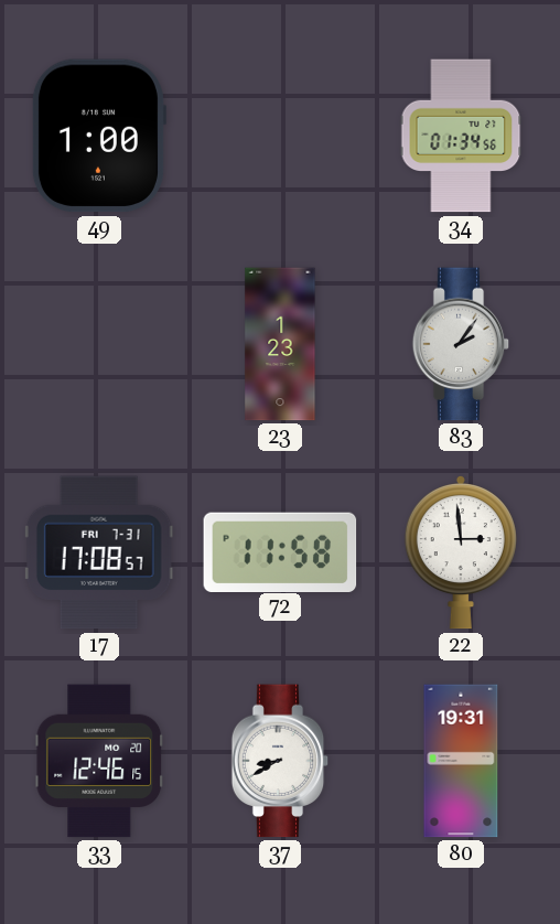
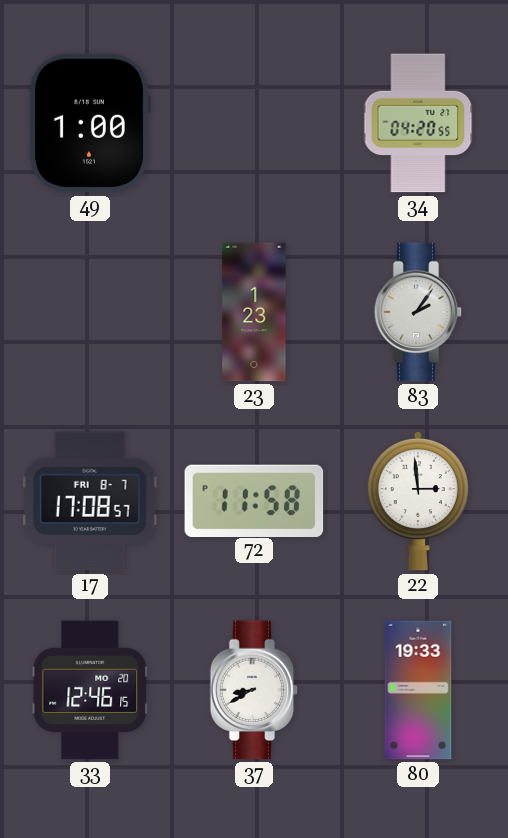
34: 01:34 -> 04:20
17 date: FRI 7-31 -> FRI 8-7
80: 19:31 -> 19:33
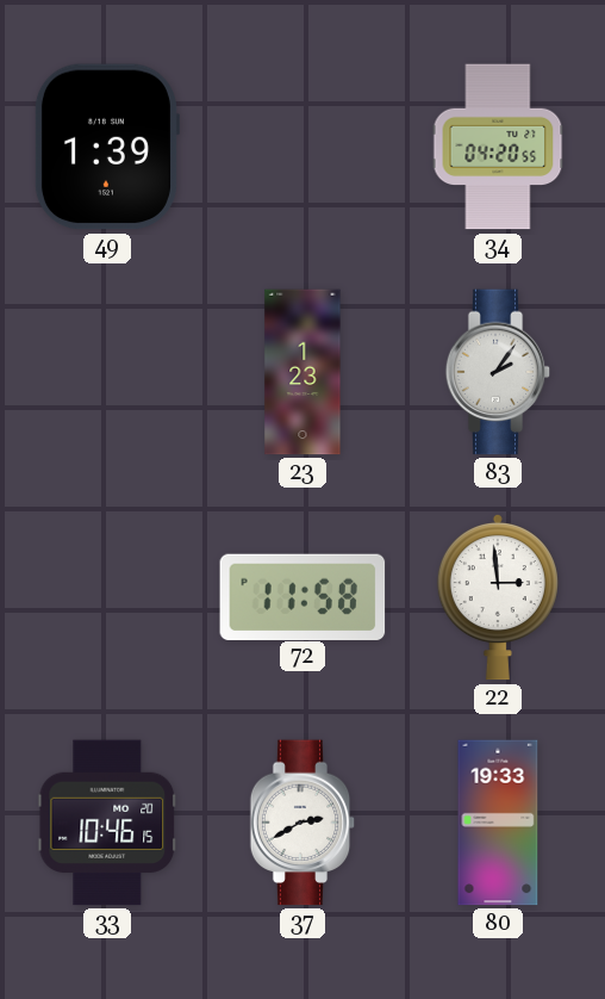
49: 1:00 -> 1:39
17: 17:08 -> none
33: 12:46 -> 10:46
37: 8:40 -> 2:40
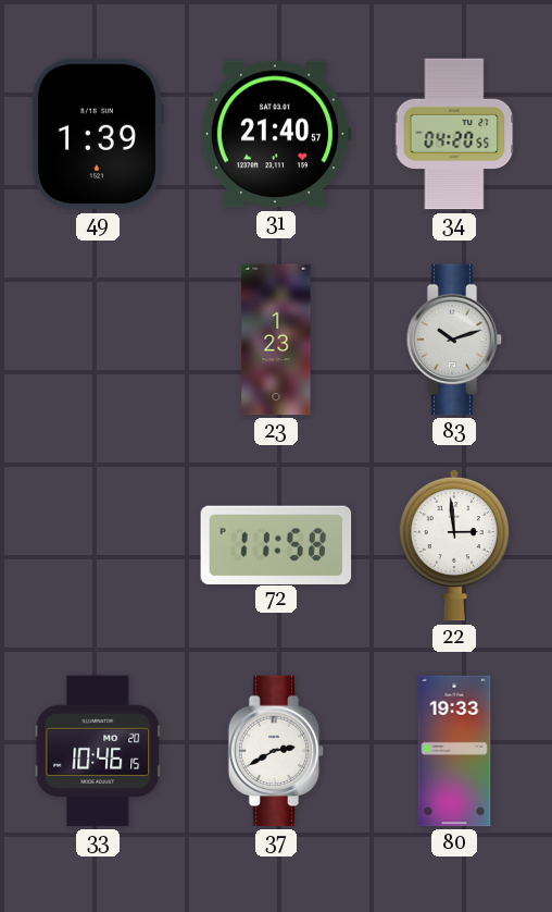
31: none -> 21:40
83: 2:06 -> 10:12
